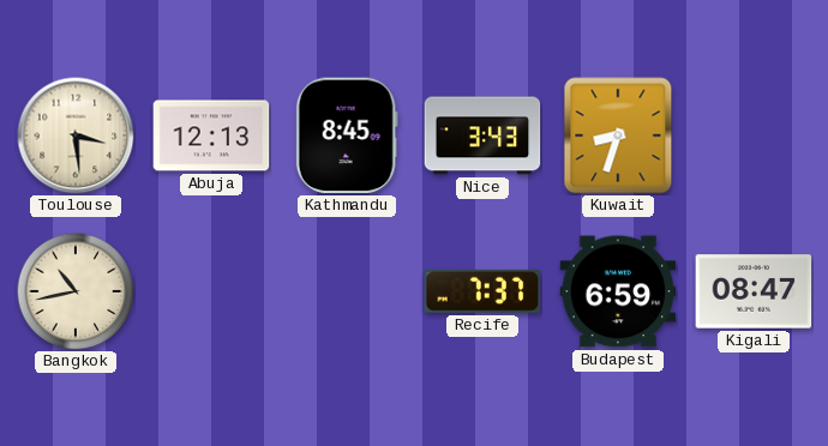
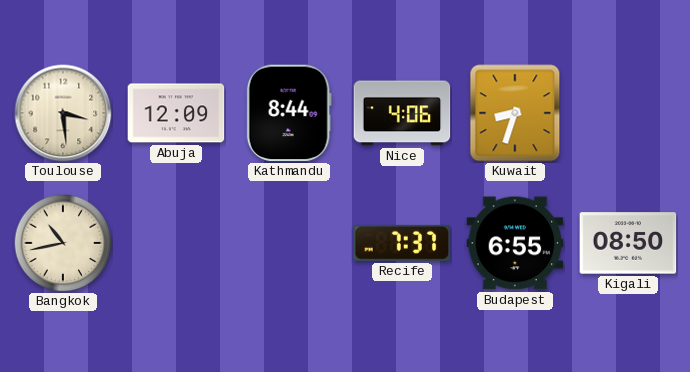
Abuja: 12:13 -> 12:09
Kathmandu: 8:45 -> 8:44
Nice: 3:43 -> 4:06
Budapest: 6:59 -> 6:55
Kigali: 08:47 -> 08:50
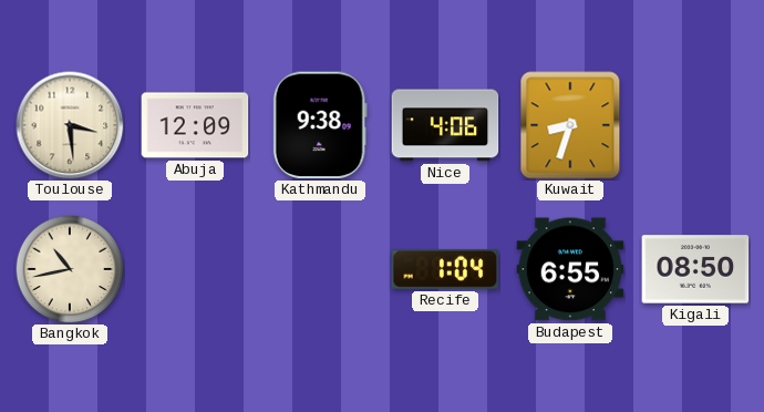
Kathmandu: 8:44 -> 9:38
Recife: 7:37 -> 1:04
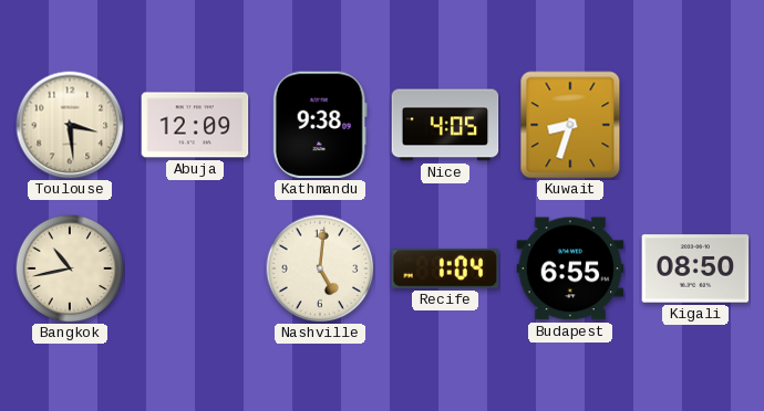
Nice: 4:06 -> 4:05
Nashville: none -> 5:01
